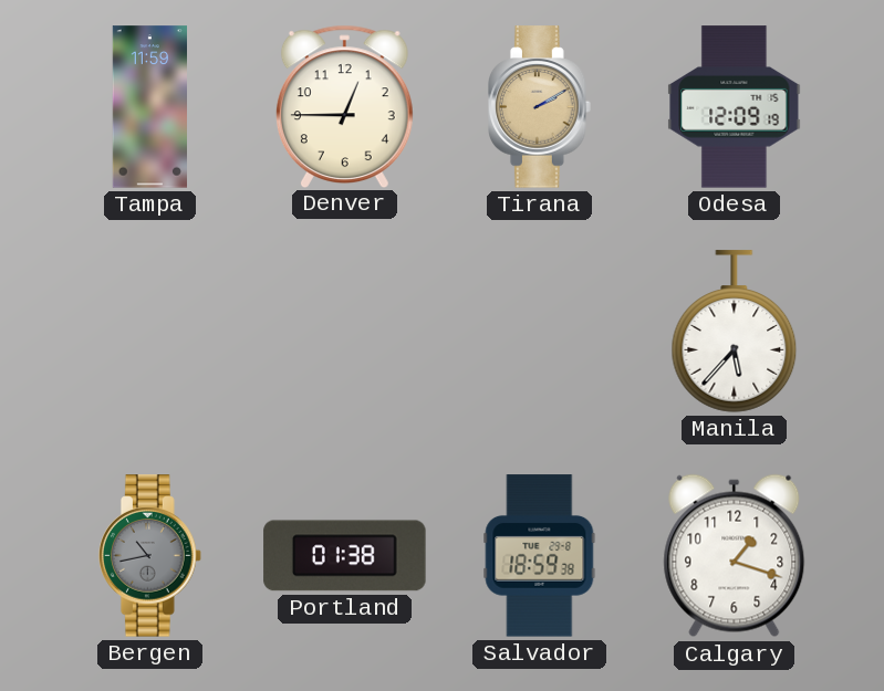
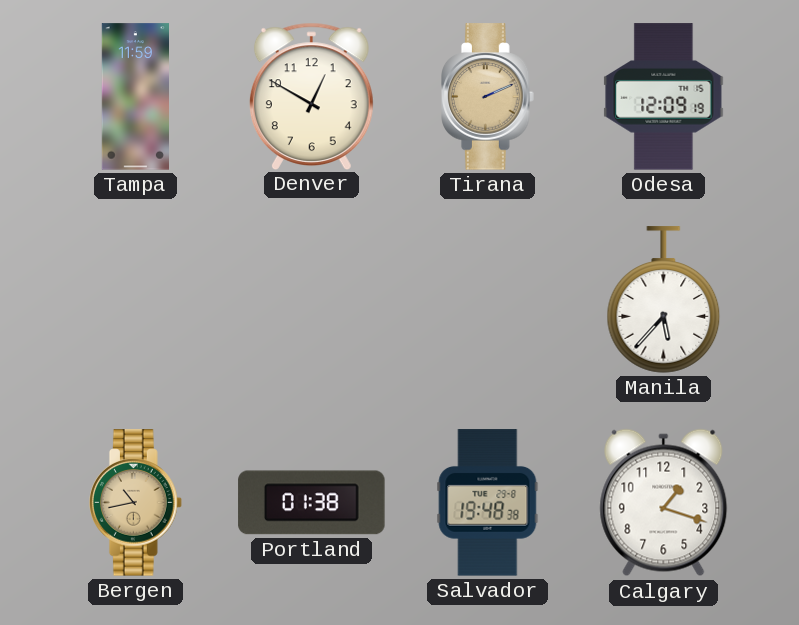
Denver: 12:45 -> 12:50
Tirana: 2:10 -> 2:11
Bergen dial: grey -> champagne
Salvador: 18:59 -> 19:48
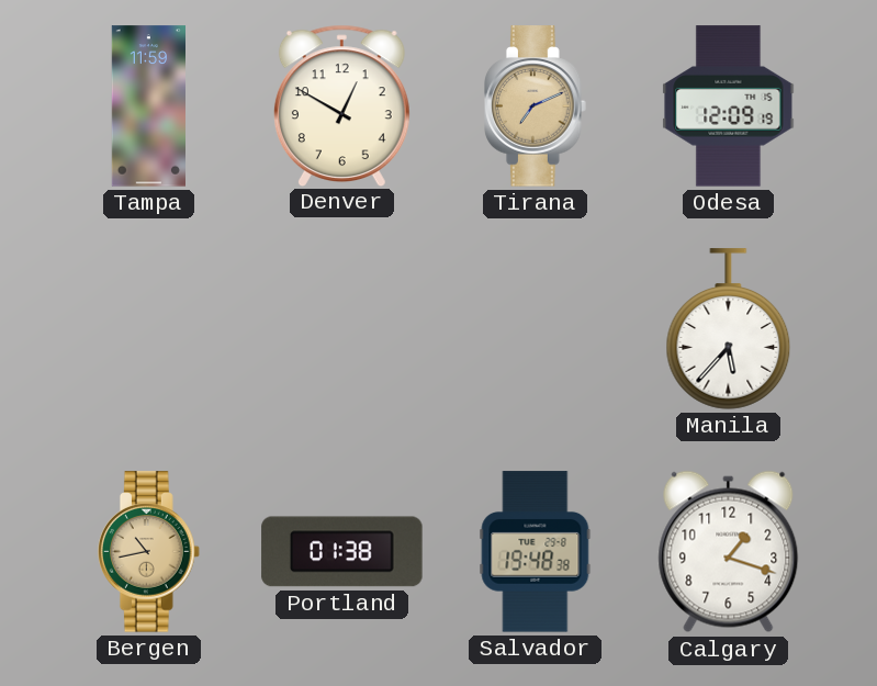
Tirana: 2:11 -> 7:11
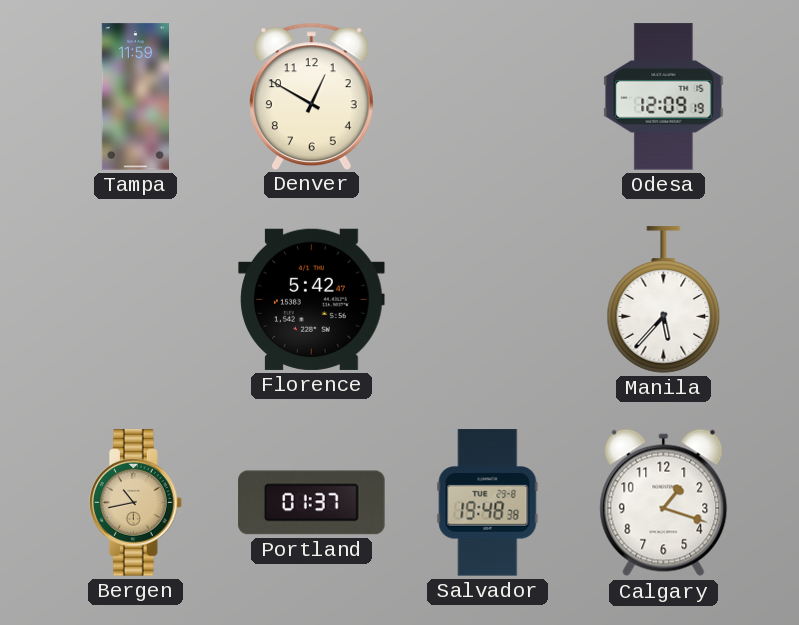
Tirana: 7:11 -> none
Florence: none -> 5:42
Portland: 01:38 -> 01:37
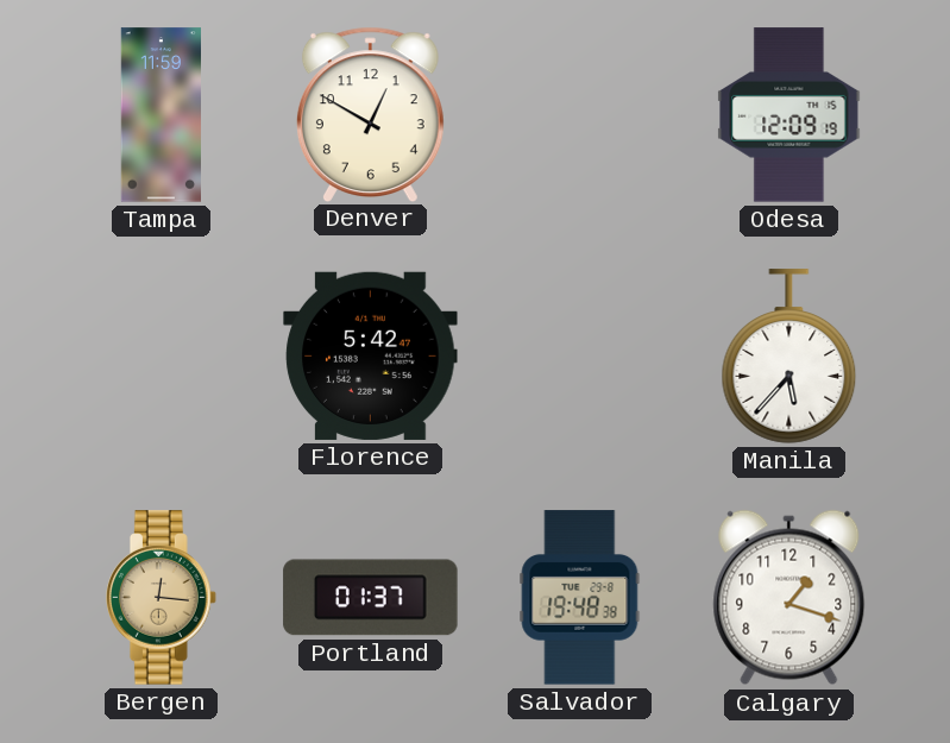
Bergen: 10:43 -> 12:16
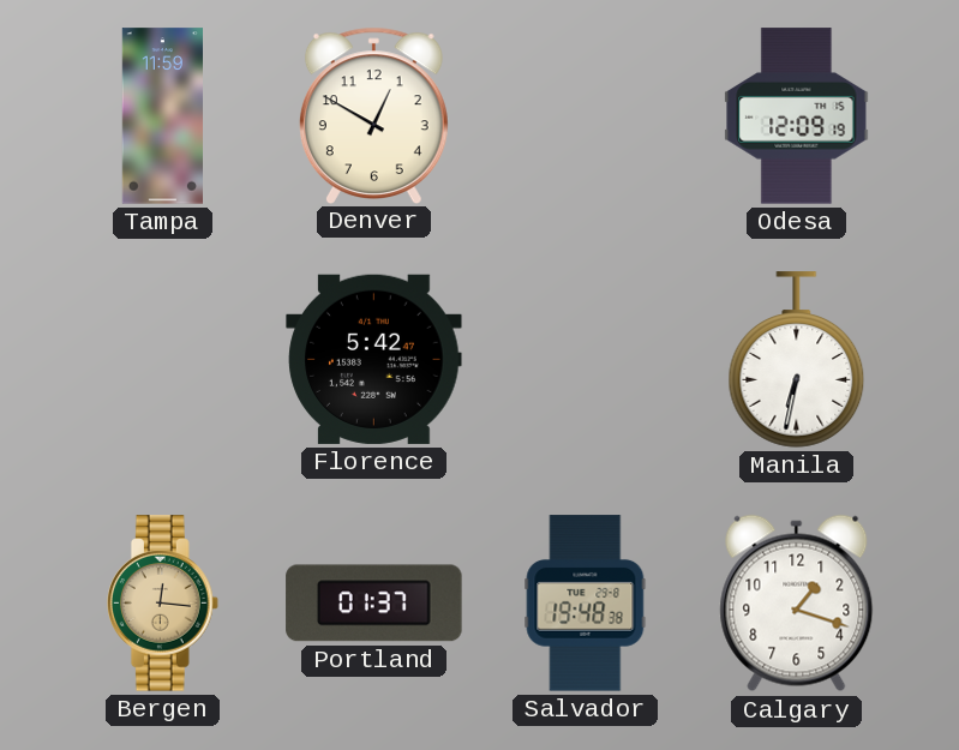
Manila: 5:37 -> 6:32
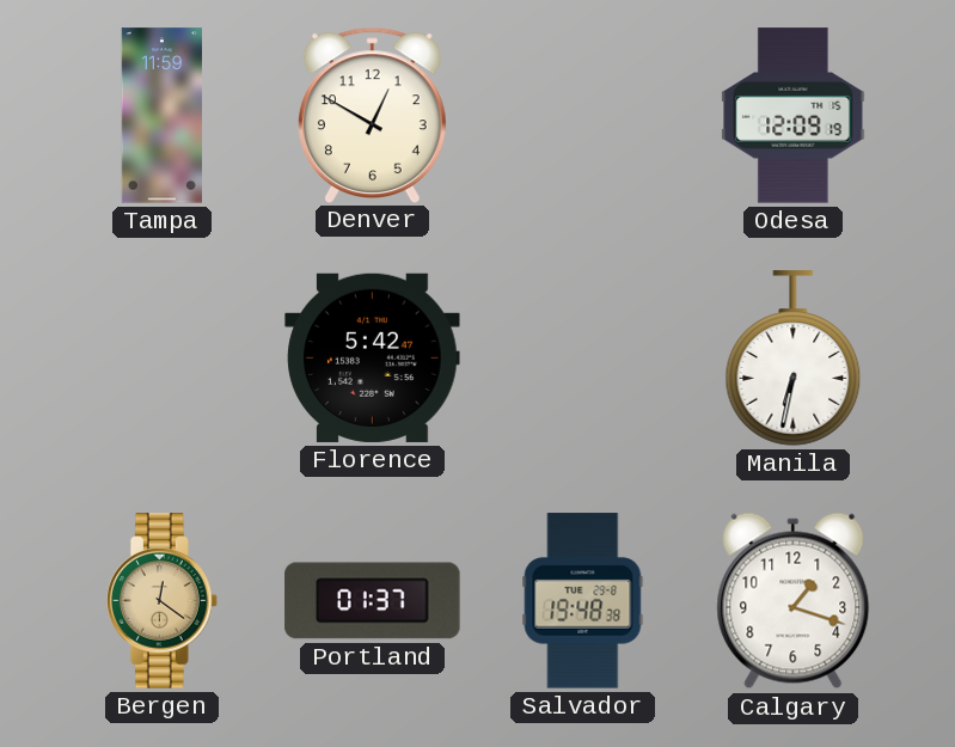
Bergen: 12:16 -> 12:21
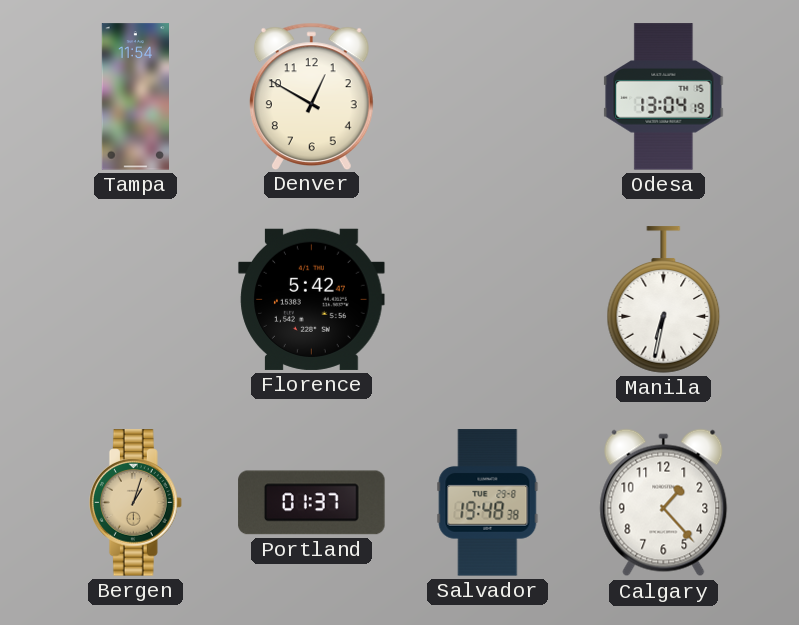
Tampa: 11:59 -> 11:54
Odesa: 12:09 -> 13:04
Bergen: 12:21 -> 1:03
Calgary: 1:18 -> 1:23
